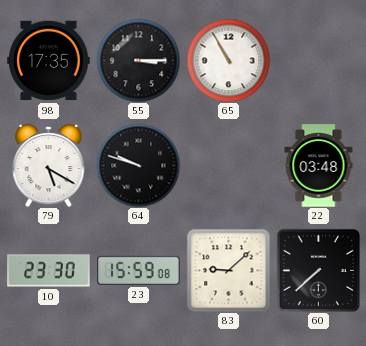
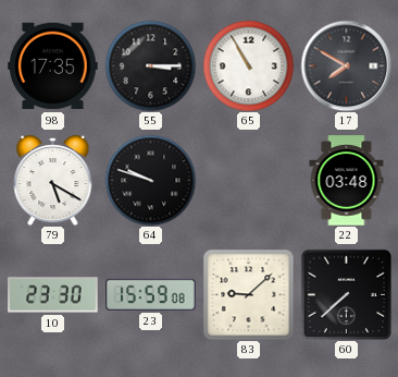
17: none -> 7:50
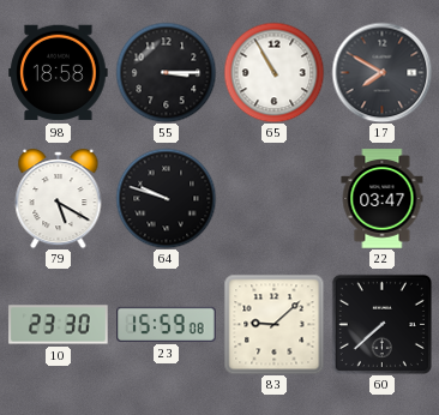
98: 17:35 -> 18:58
22: 03:48 -> 03:47
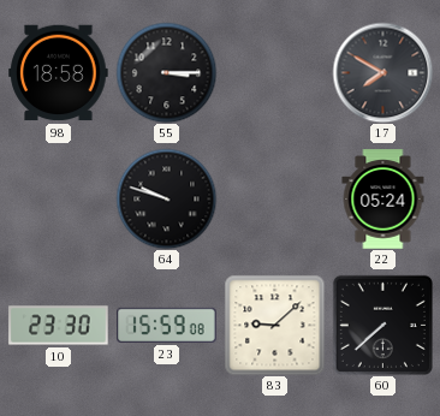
65: 10:55 -> none
79: 5:20 -> none
22: 03:47 -> 05:24
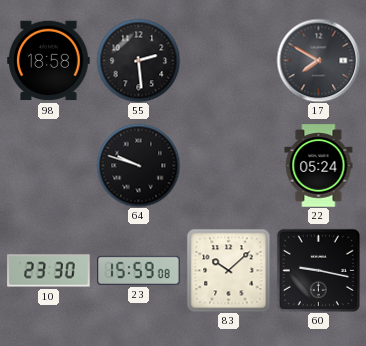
55: 3:15 -> 2:29
83: 9:08 -> 10:08
60: 7:38 -> 9:17
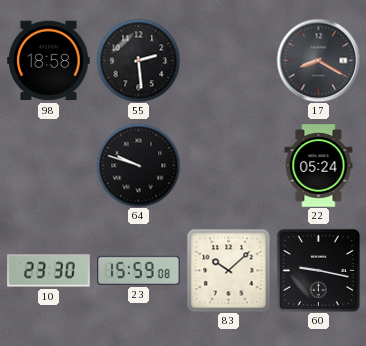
17: 7:50 -> 8:20
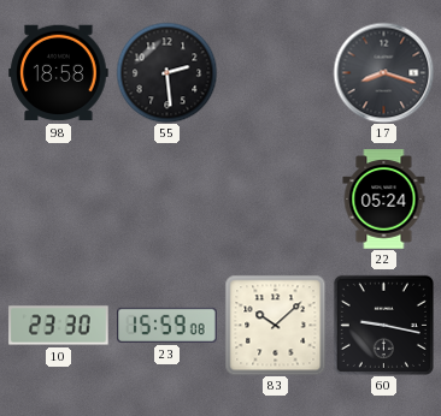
17: 8:20 -> 8:18
64: 9:48 -> none
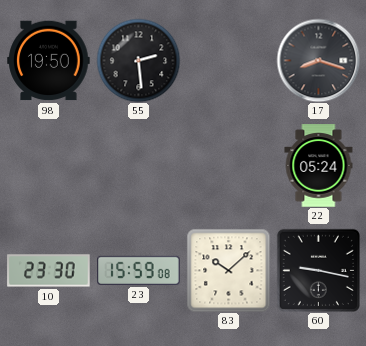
98: 18:58 -> 19:50
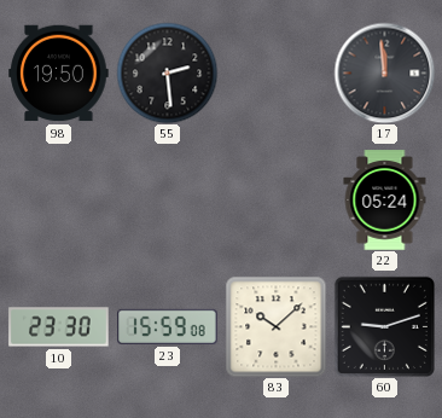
17: 8:18 -> 11:59
60: 9:17 -> 9:12
